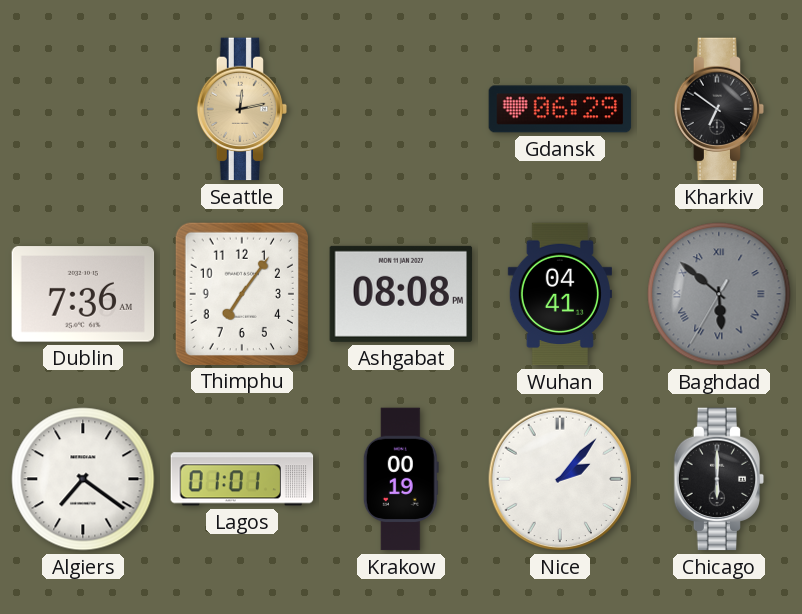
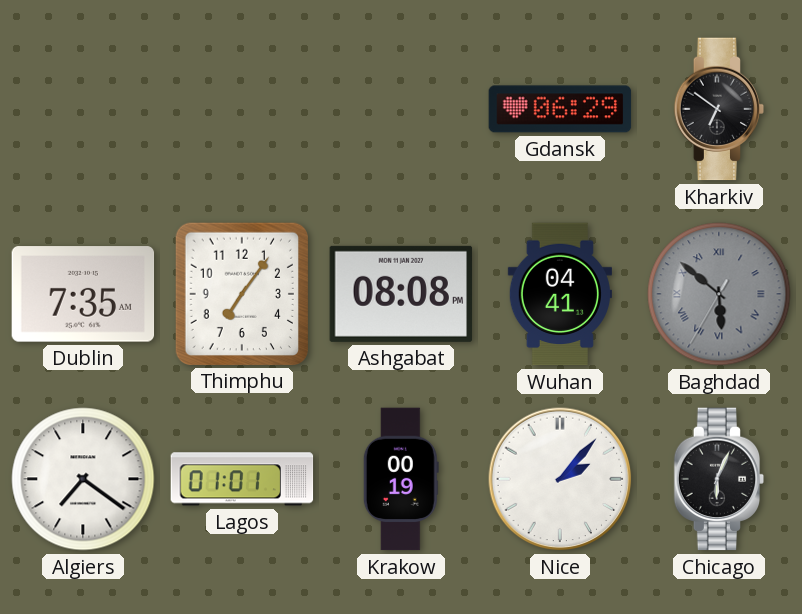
Seattle: 12:13 -> none
Dublin: 7:36 -> 7:35
Chicago: 6:00 -> 6:04
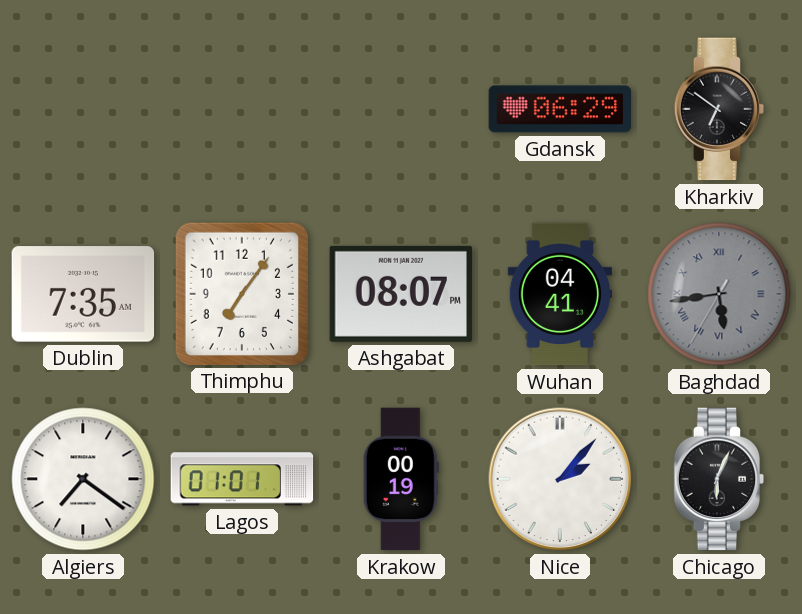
Ashgabat: 08:08 -> 08:07
Baghdad: 5:51 -> 5:43
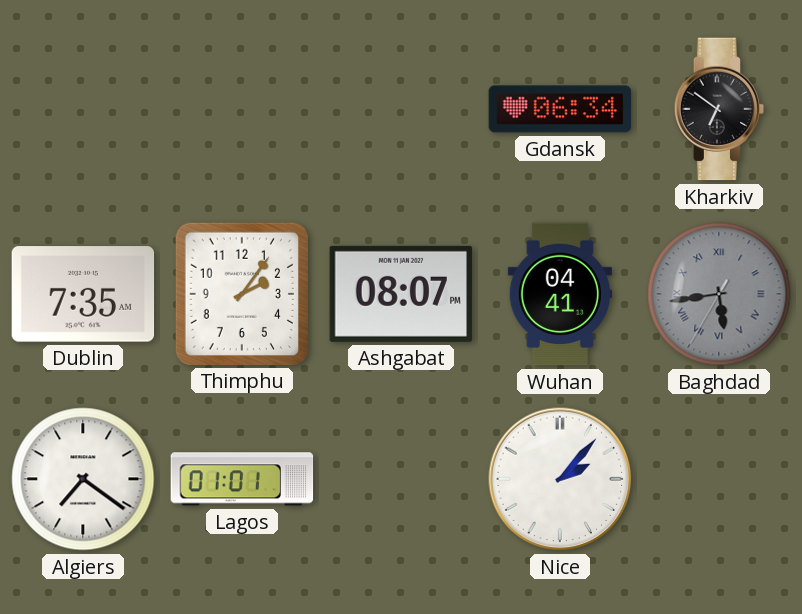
Gdansk: 06:29 -> 06:34
Thimphu: 7:06 -> 2:06
Krakow: 00:19 -> none
Chicago: 6:04 -> none
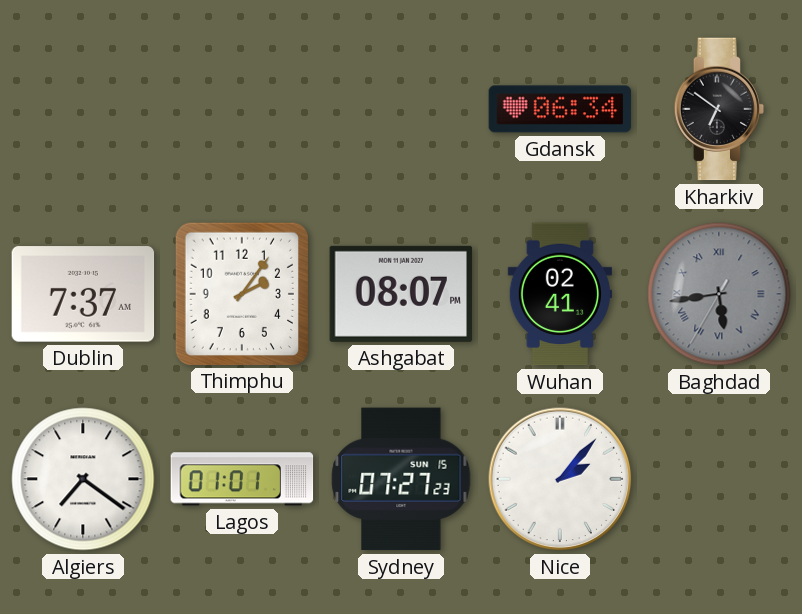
Dublin: 7:35 -> 7:37
Wuhan: 04:41 -> 02:41
Sydney: none -> 07:27
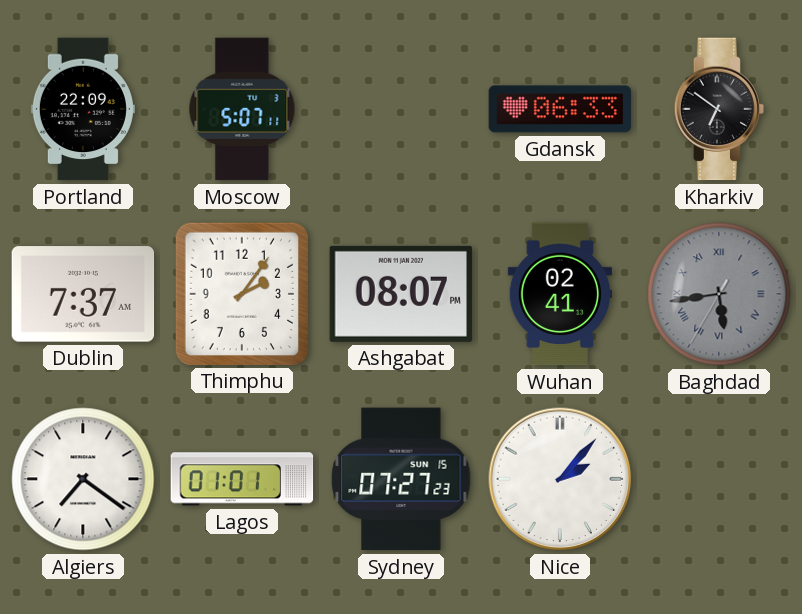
Portland: none -> 22:09
Moscow: none -> 5:07
Gdansk: 06:34 -> 06:33
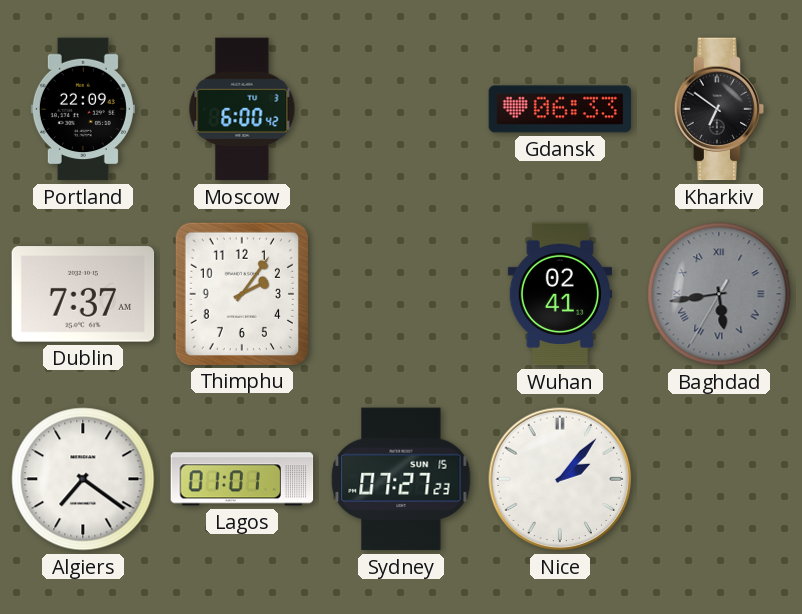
Moscow: 5:07 -> 6:00
Ashgabat: 08:07 -> none
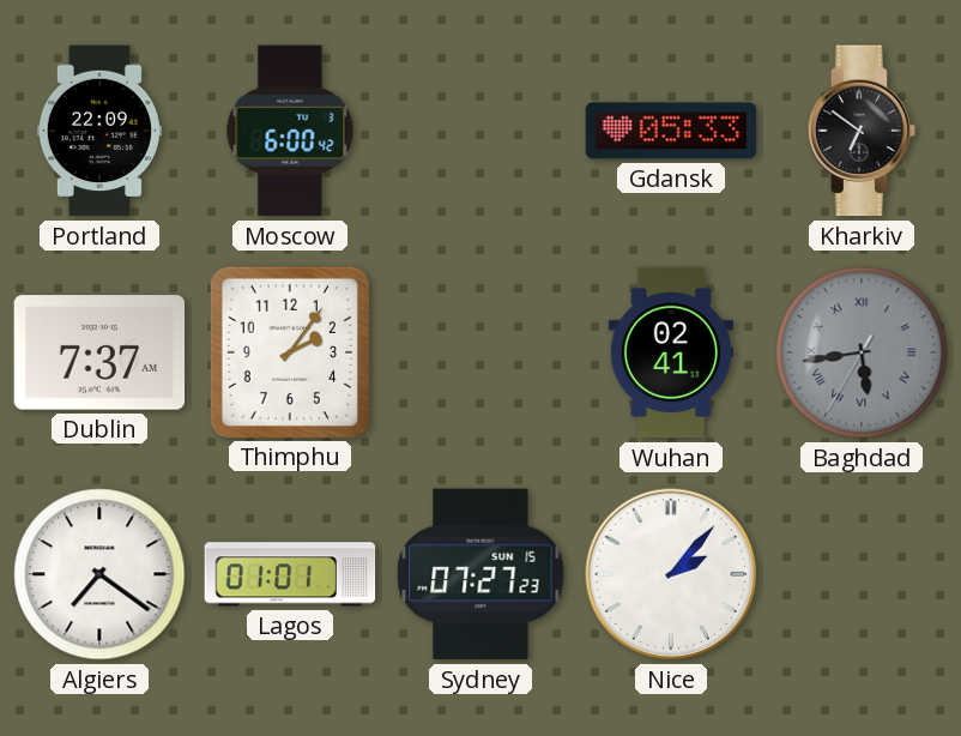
Gdansk: 06:33 -> 05:33
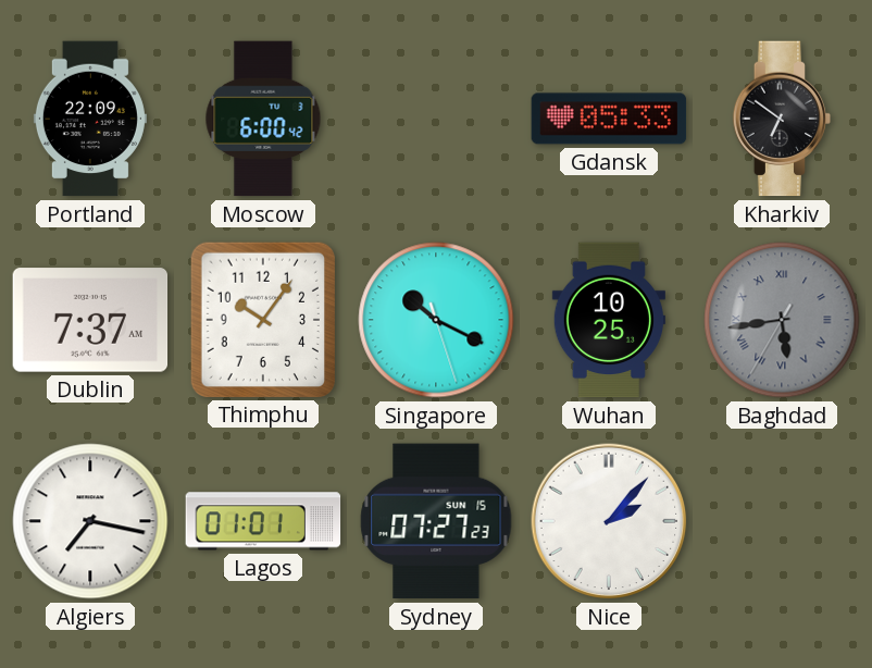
Thimphu: 2:06 -> 10:06
Singapore: none -> 10:19
Wuhan: 02:41 -> 10:25
Algiers: 7:21 -> 7:17
